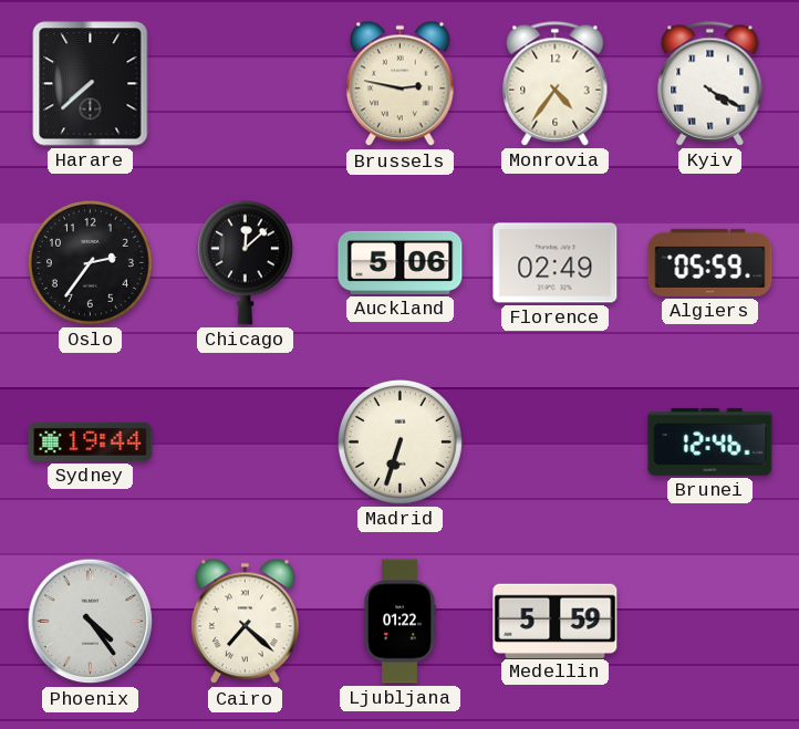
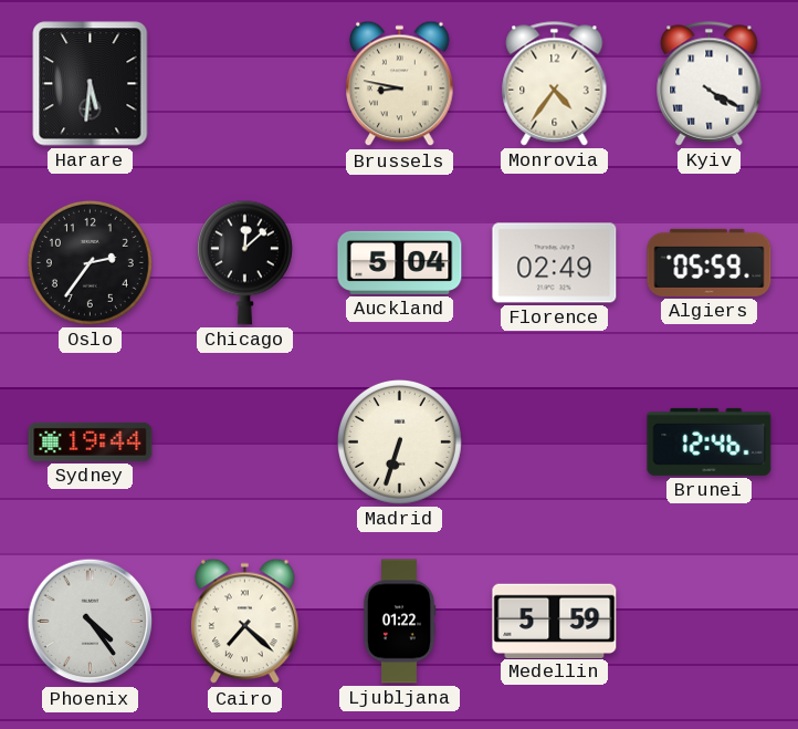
Harare: 7:38 -> 5:31
Brussels: 2:47 -> 8:47
Auckland: 5:06 -> 5:04
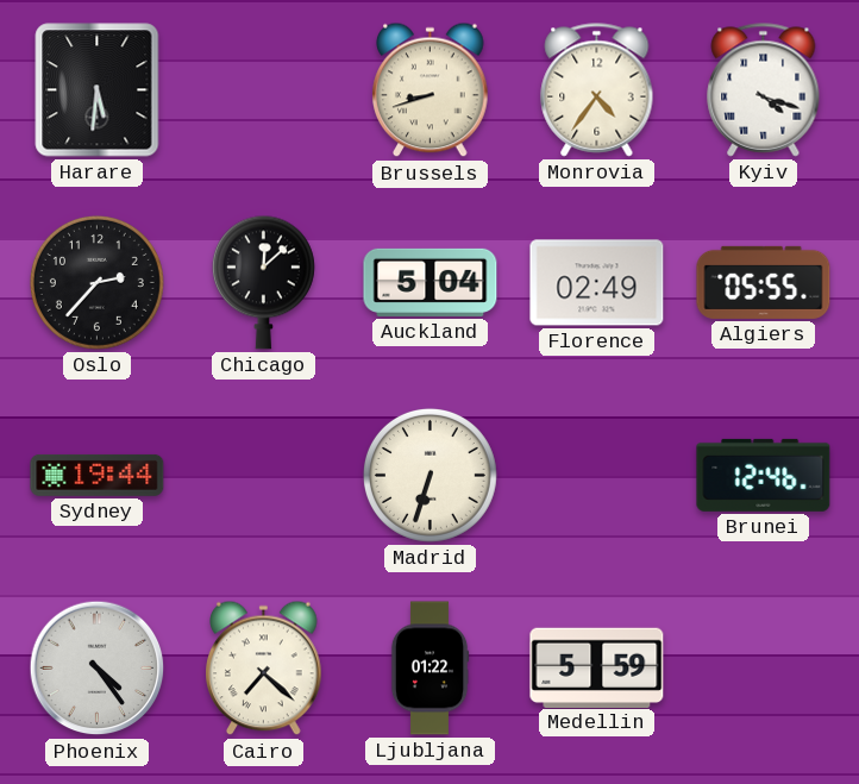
Brussels: 8:47 -> 8:42
Kyiv: 4:20 -> 4:18
Oslo: 2:36 -> 2:37
Algiers: 05:59 -> 05:55
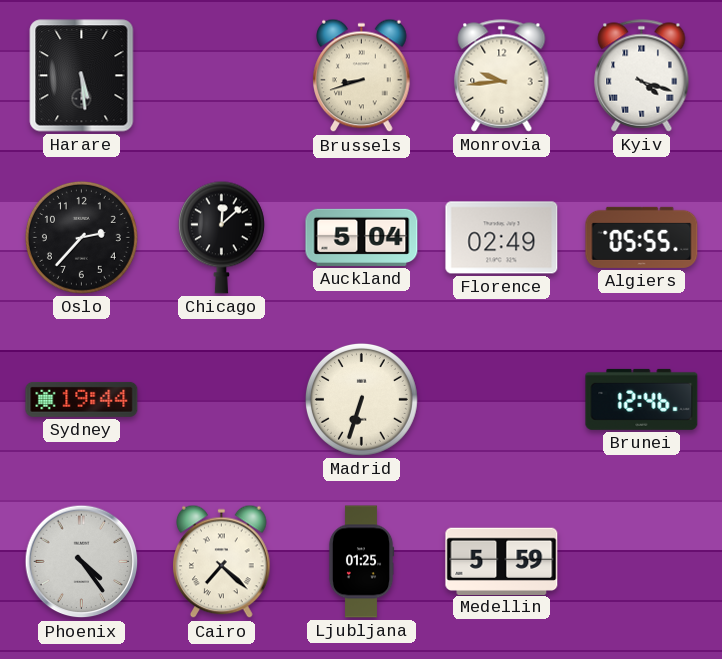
Harare: 5:31 -> 5:29
Monrovia: 4:36 -> 9:44
Ljubljana: 01:22 -> 01:25
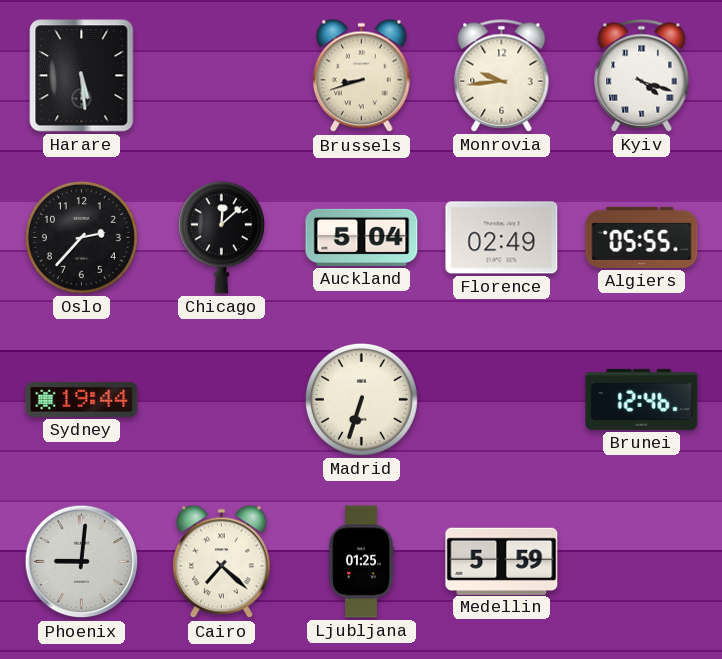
Phoenix: 4:24 -> 9:01
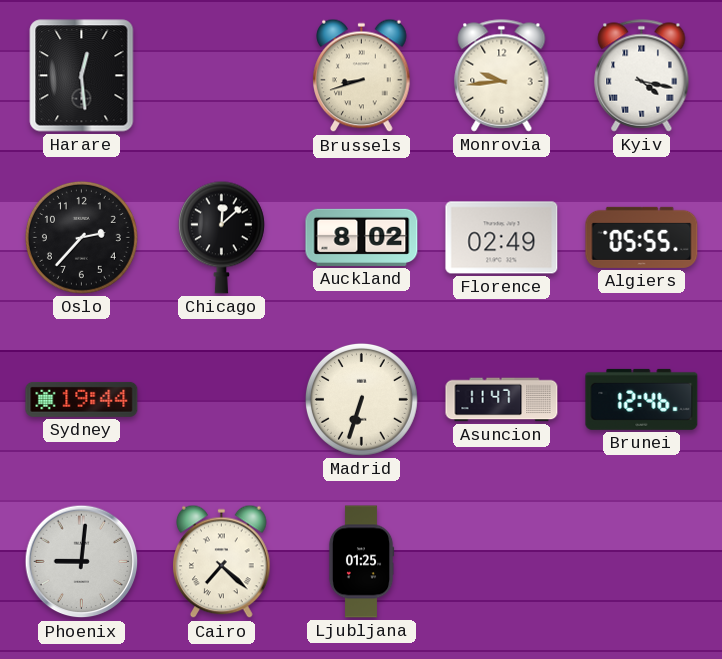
Harare: 5:29 -> 12:29
Kyiv: 4:18 -> 4:17
Auckland: 5:04 -> 8:02
Asuncion: none -> 11:47
Medellin: 5:59 -> none
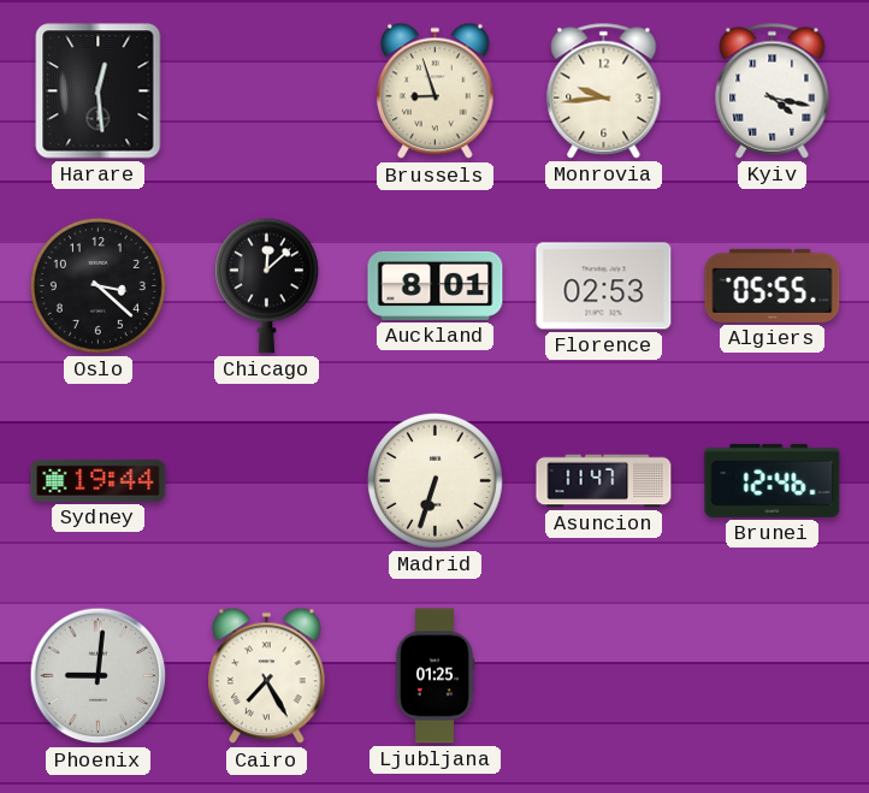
Brussels: 8:42 -> 8:57
Oslo: 2:37 -> 3:22
Auckland: 8:02 -> 8:01
Florence: 02:49 -> 02:53
Cairo: 7:22 -> 7:25
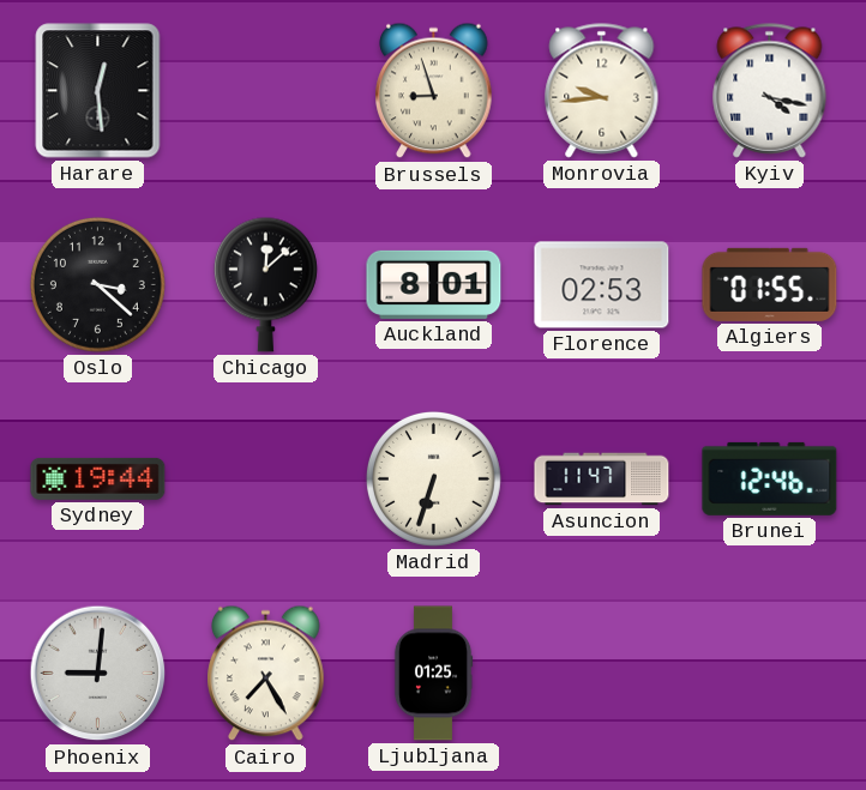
Algiers: 05:55 -> 01:55
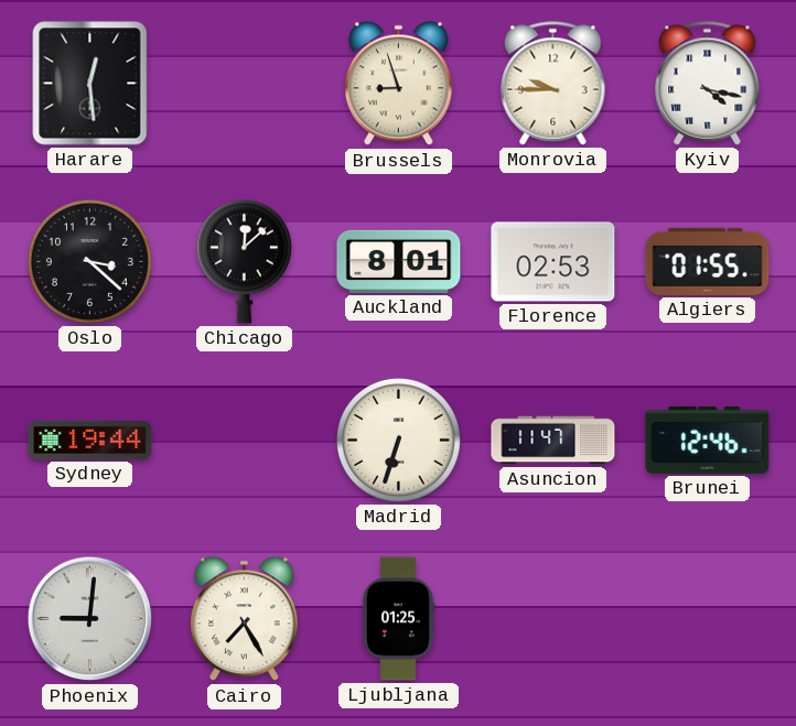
Monrovia: 9:44 -> 9:45
